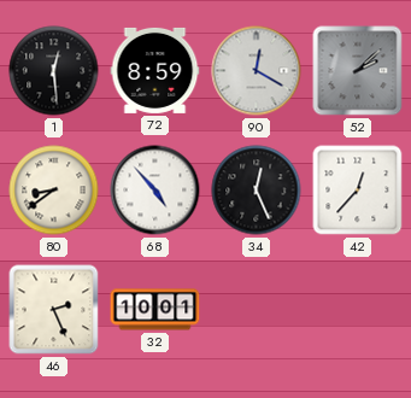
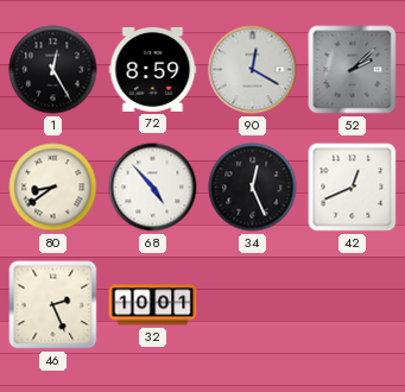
1: 12:29 -> 12:25
42: 12:37 -> 12:41
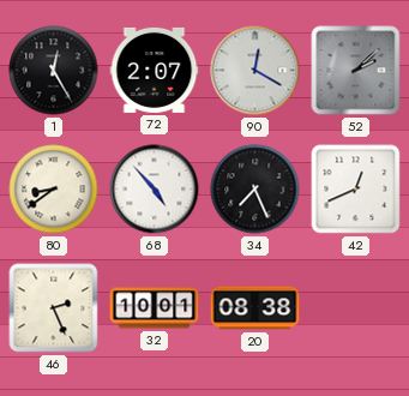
72: 8:59 -> 2:07
34: 12:26 -> 7:26
20: none -> 08:38
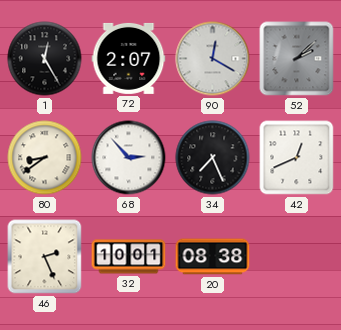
68: 4:53 -> 2:53
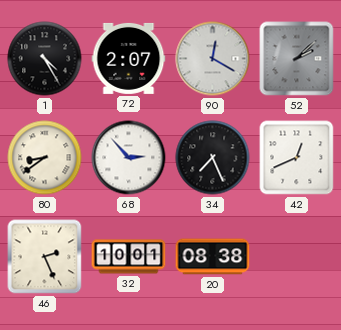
1: 12:25 -> 4:25
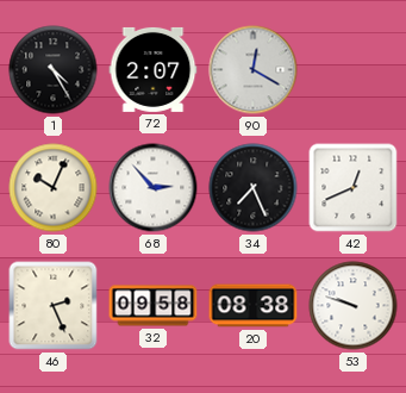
52: 2:08 -> none
80: 8:39 -> 10:04
32: 10:01 -> 09:58
53: none -> 9:48
